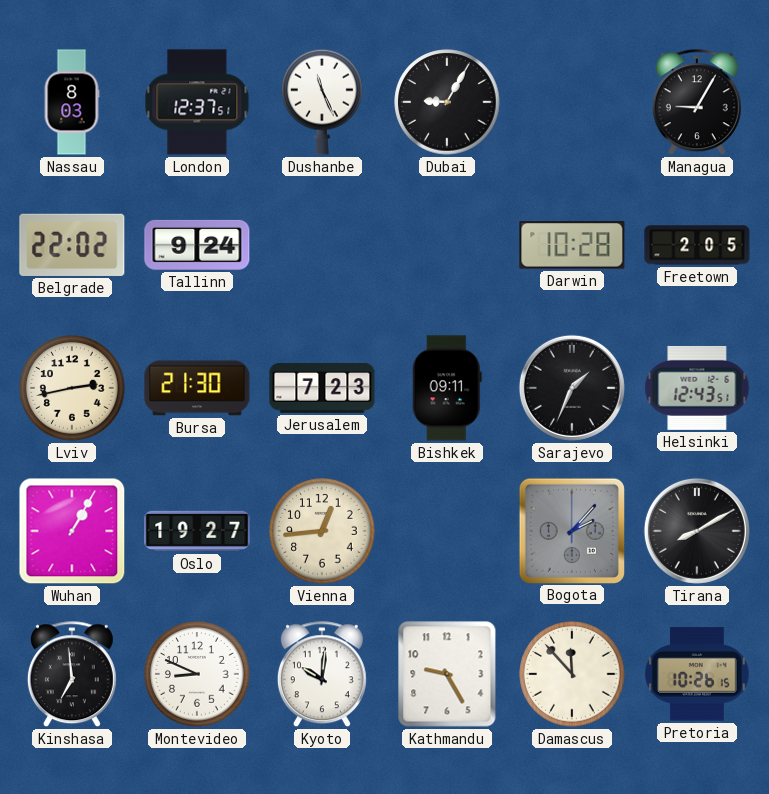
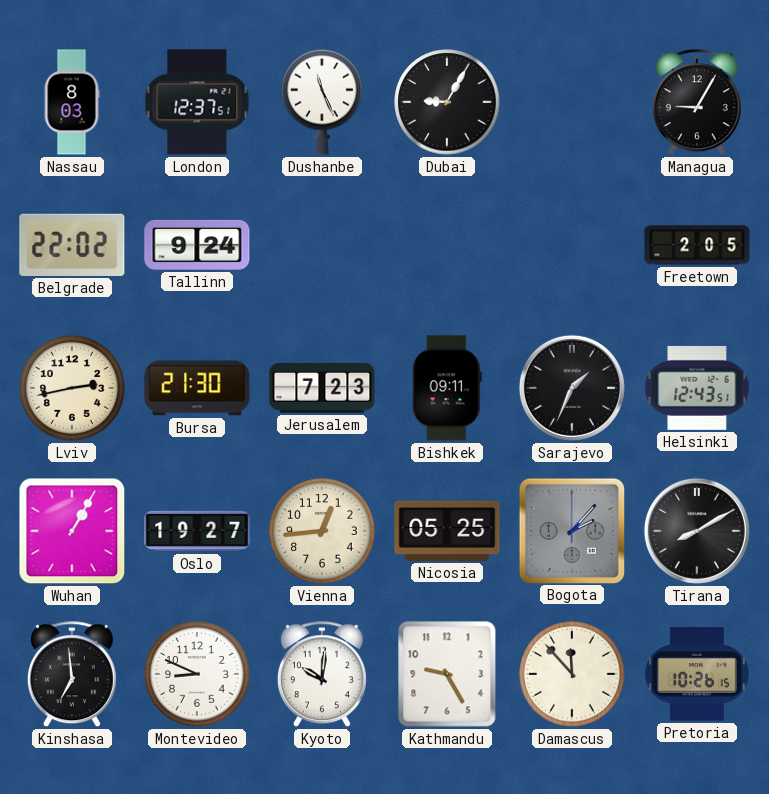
Darwin: 10:28 -> none
Nicosia: none -> 05:25
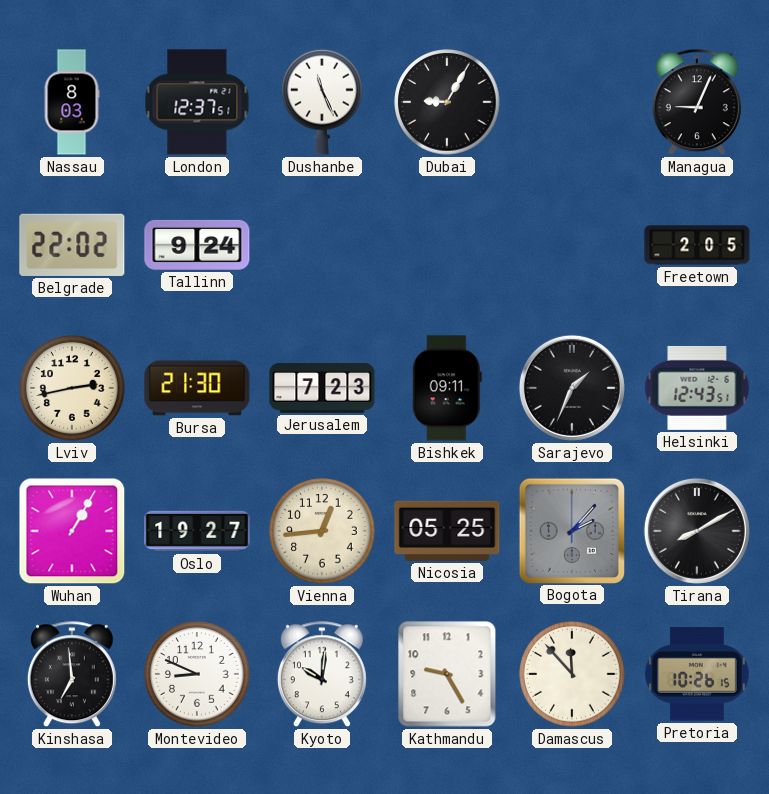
Managua: 9:05 -> 9:04
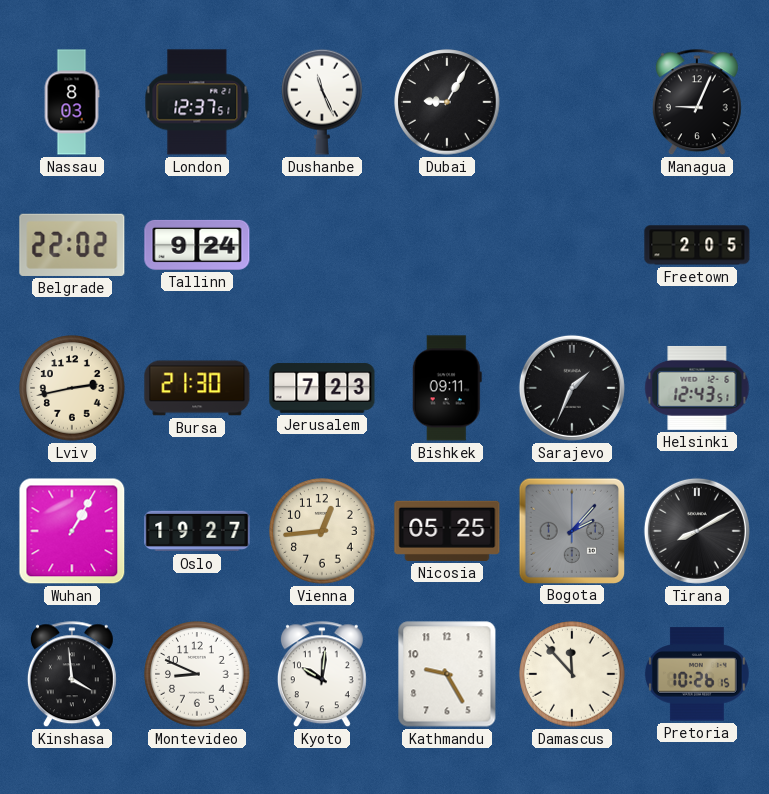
Kinshasa: 6:59 -> 3:59
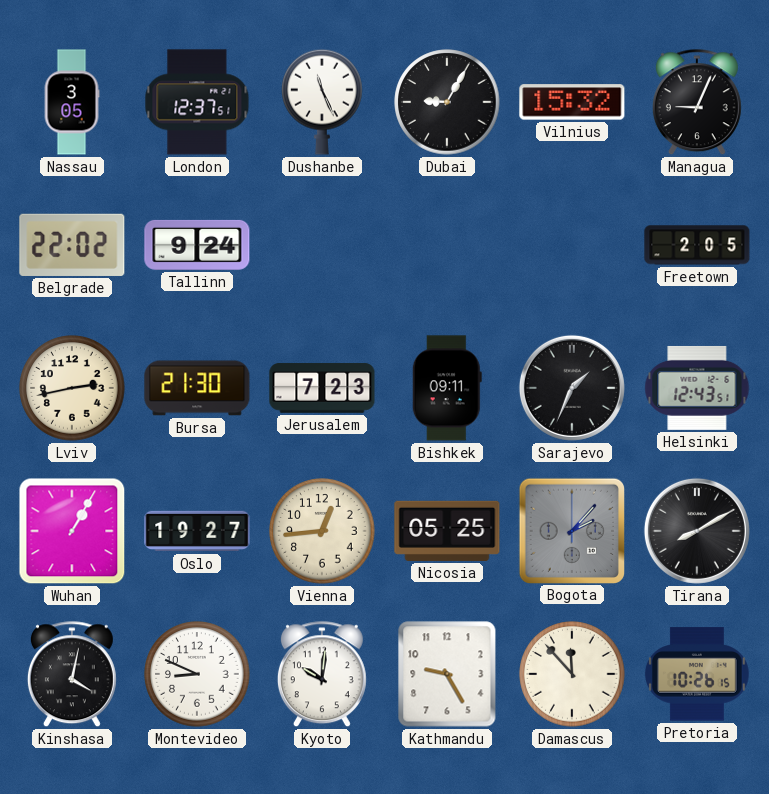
Nassau: 8:03 -> 3:05
Vilnius: none -> 15:32
Kinshasa: 3:59 -> 4:02
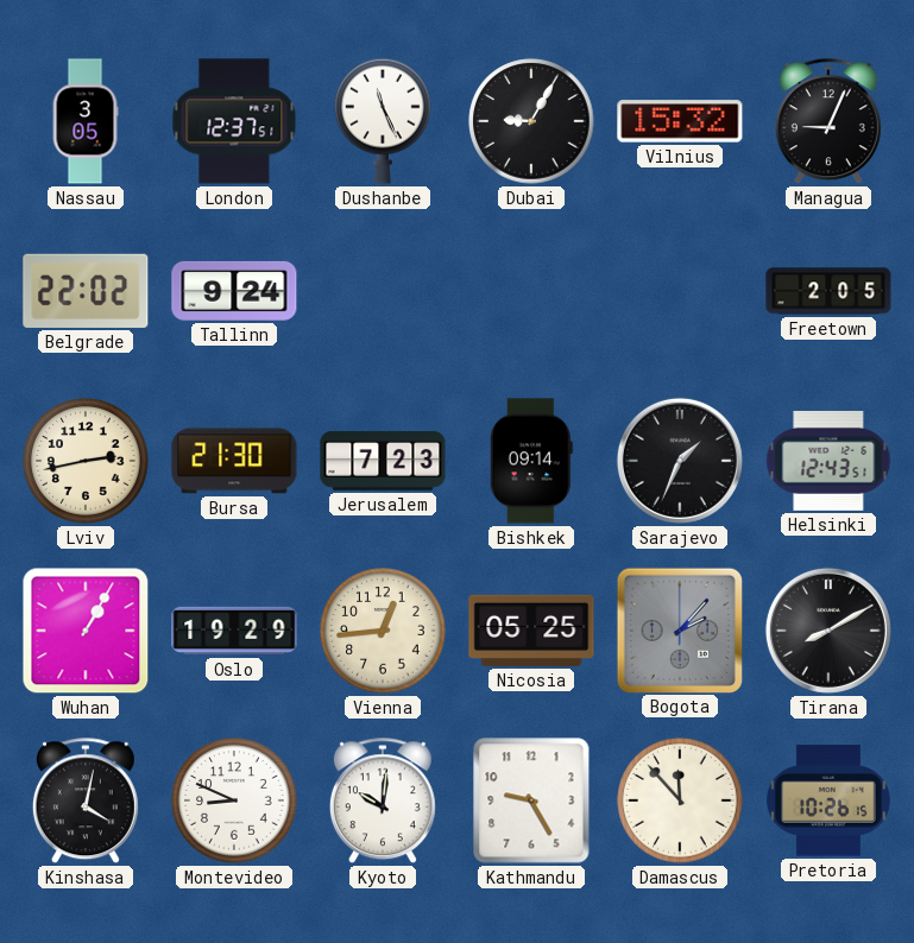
Bishkek: 09:11 -> 09:14
Oslo: 19:27 -> 19:29
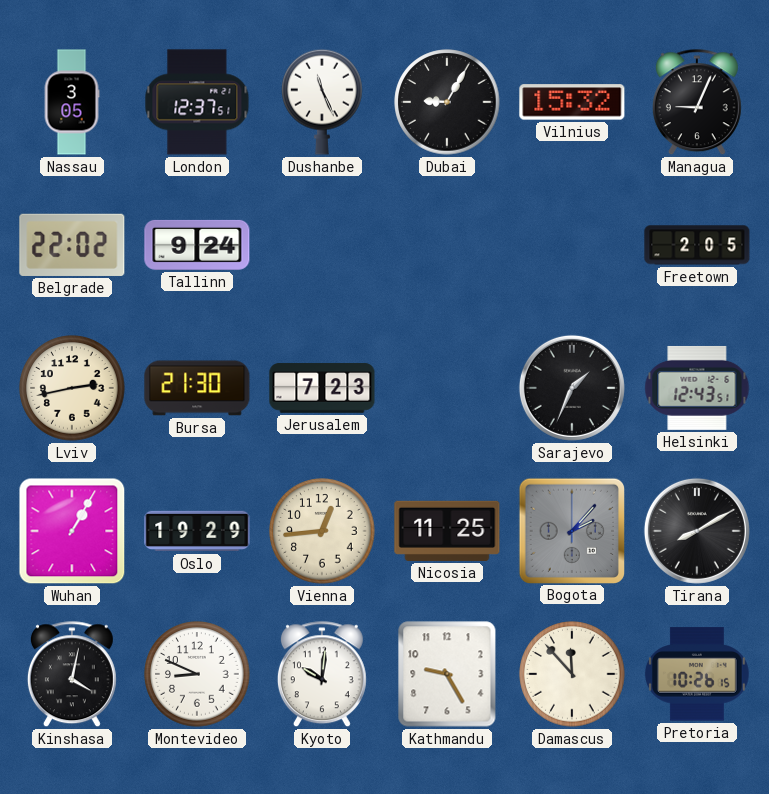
Bishkek: 09:14 -> none
Nicosia: 05:25 -> 11:25
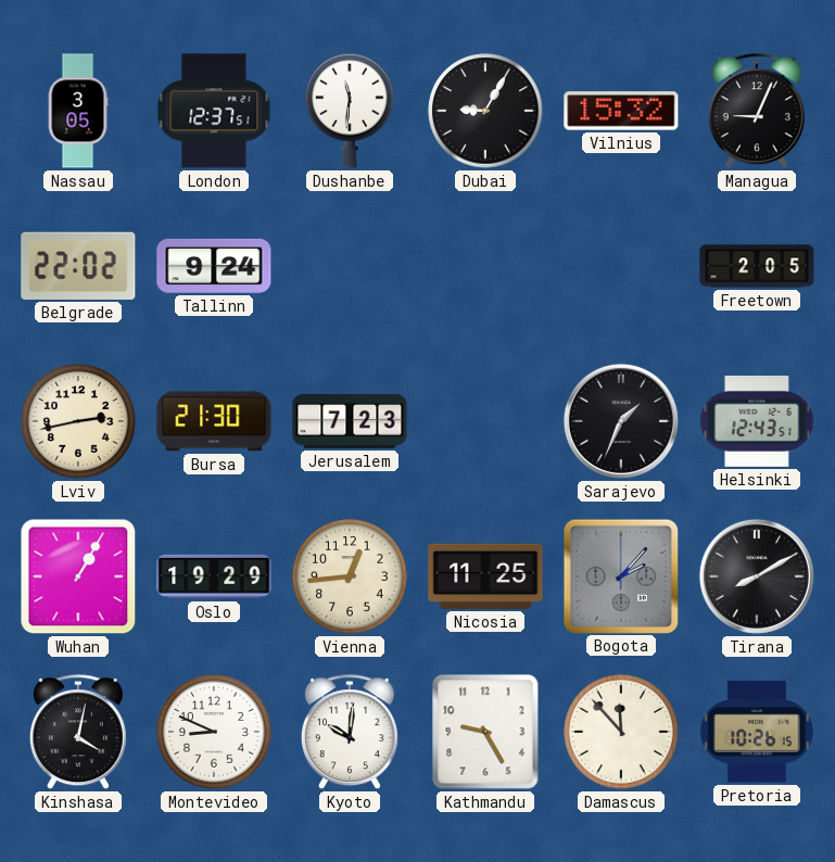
Dushanbe: 11:26 -> 11:31
